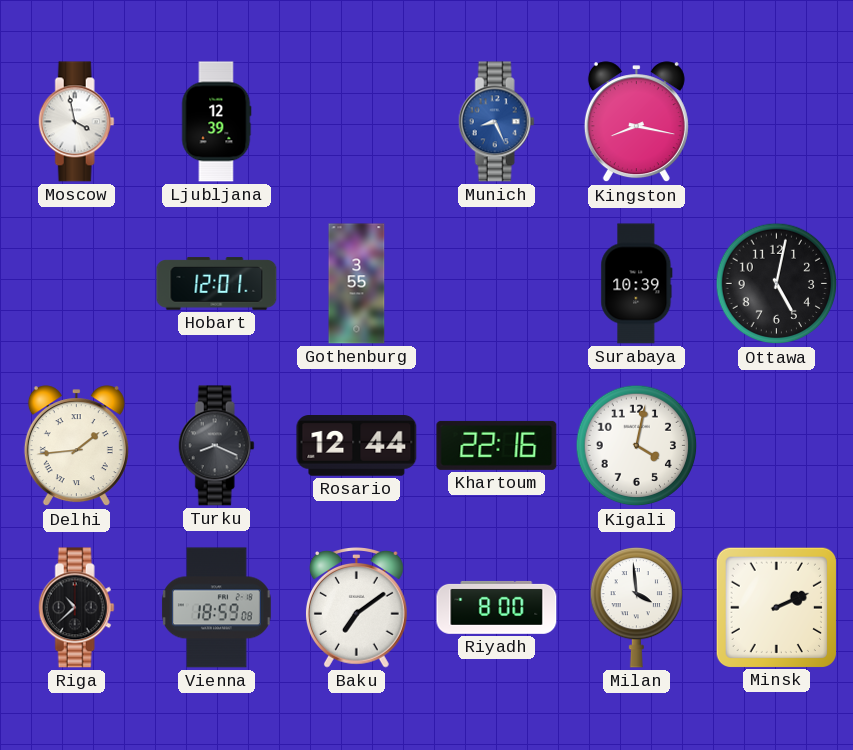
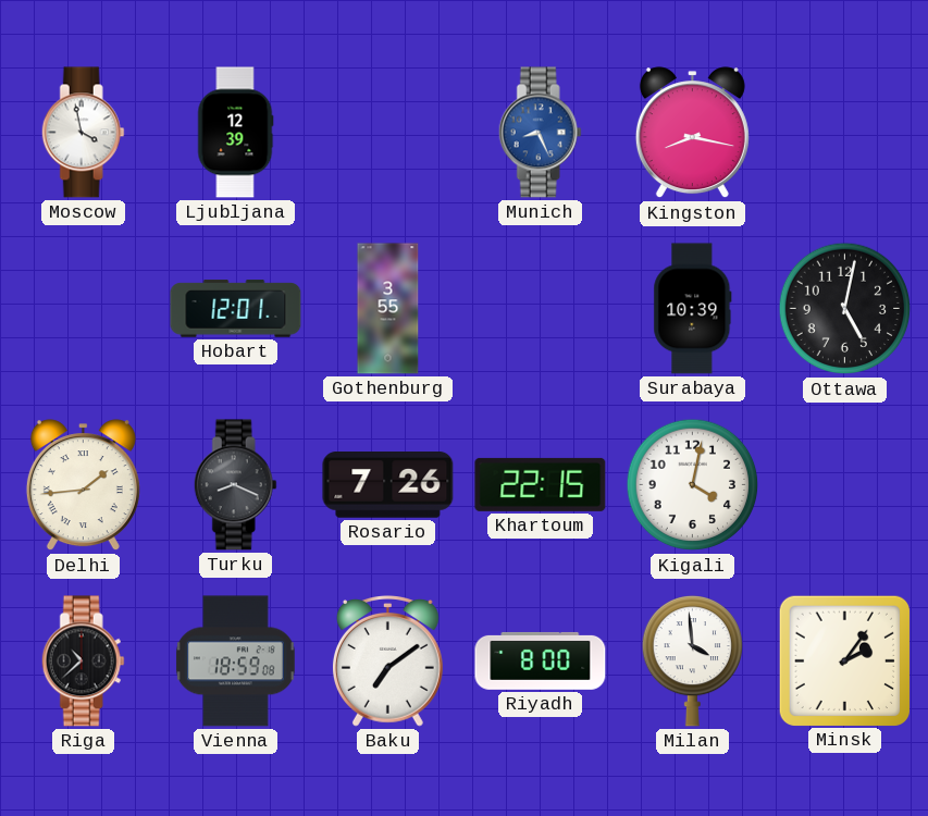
Rosario: 12:44 -> 7:26
Khartoum: 22:16 -> 22:15
Minsk: 2:11 -> 2:06
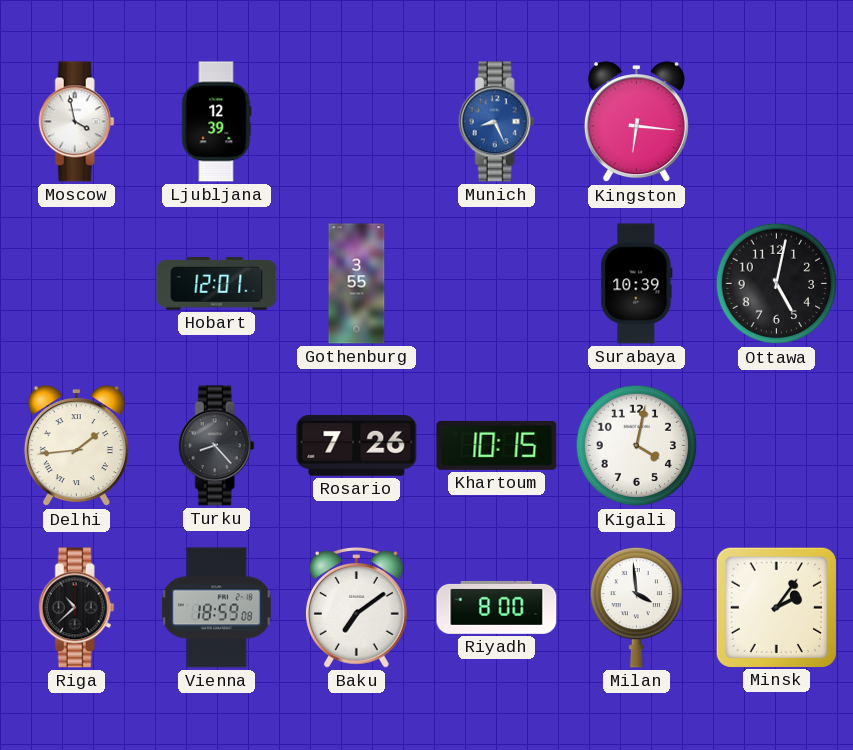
Kingston: 8:17 -> 6:16
Turku: 8:19 -> 8:23
Khartoum: 22:15 -> 10:15
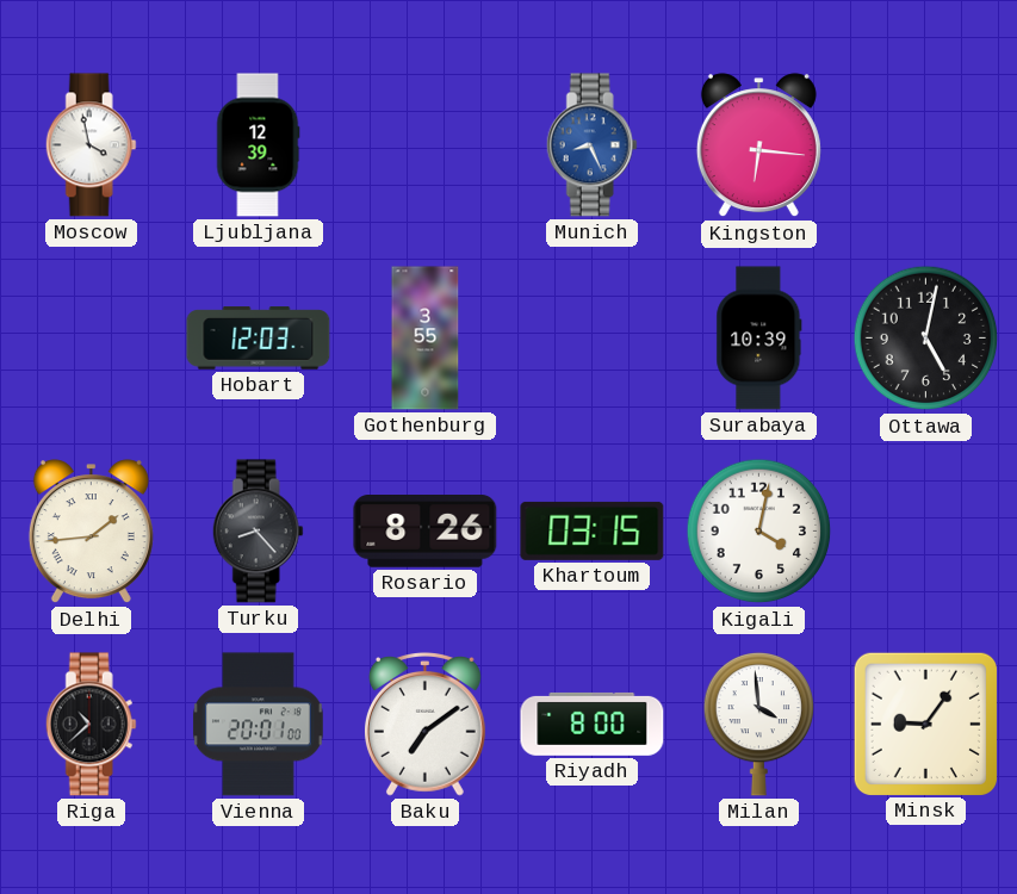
Hobart: 12:01 -> 12:03
Rosario: 7:26 -> 8:26
Khartoum: 10:15 -> 03:15
Vienna: 18:59 -> 20:01
Minsk: 2:06 -> 9:06
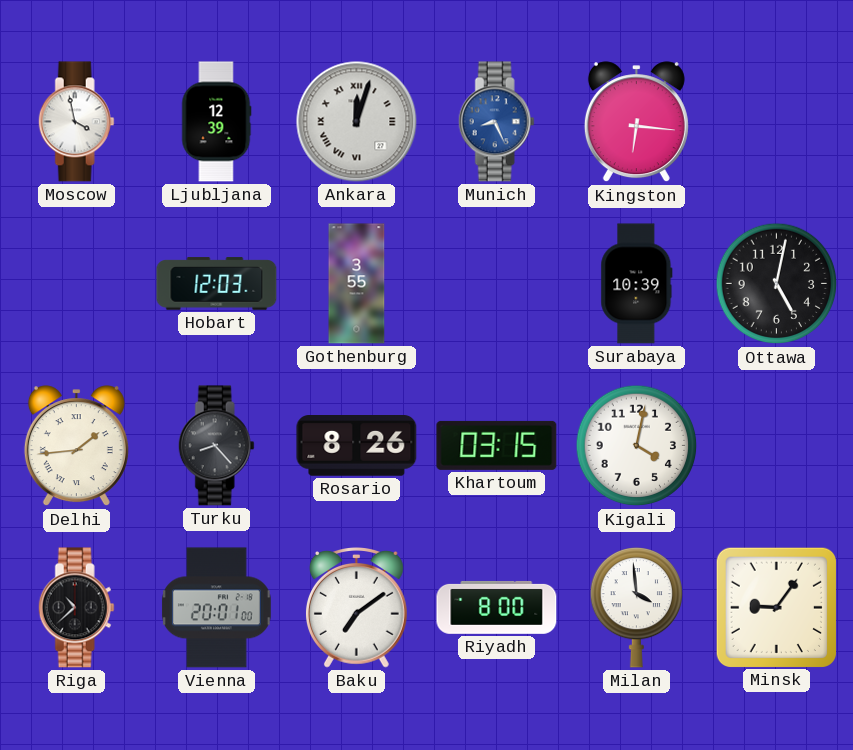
Ankara: none -> 12:03
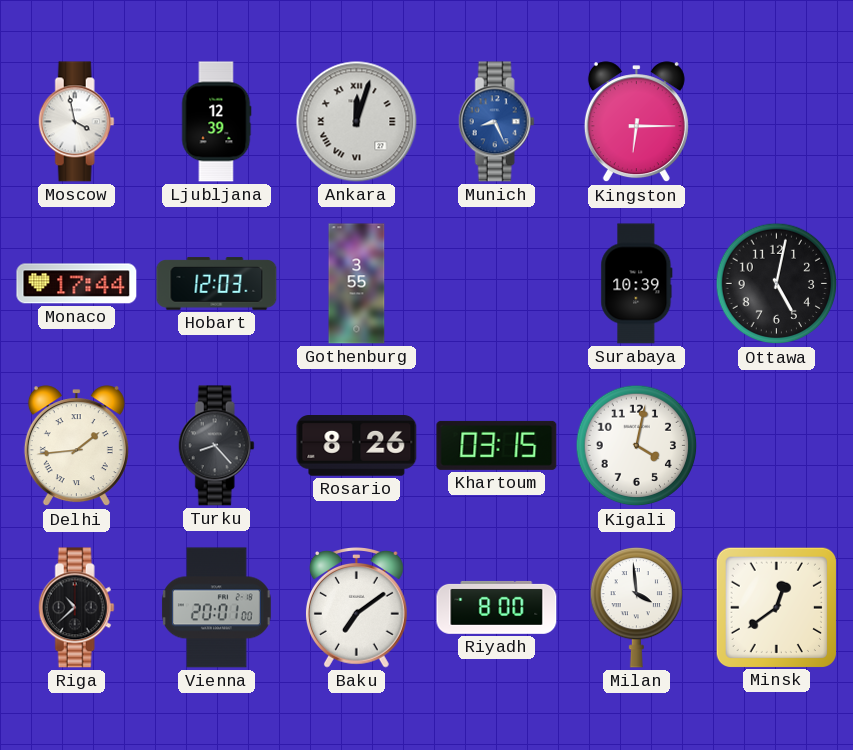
Kingston: 6:16 -> 6:15
Monaco: none -> 17:44
Minsk: 9:06 -> 12:39
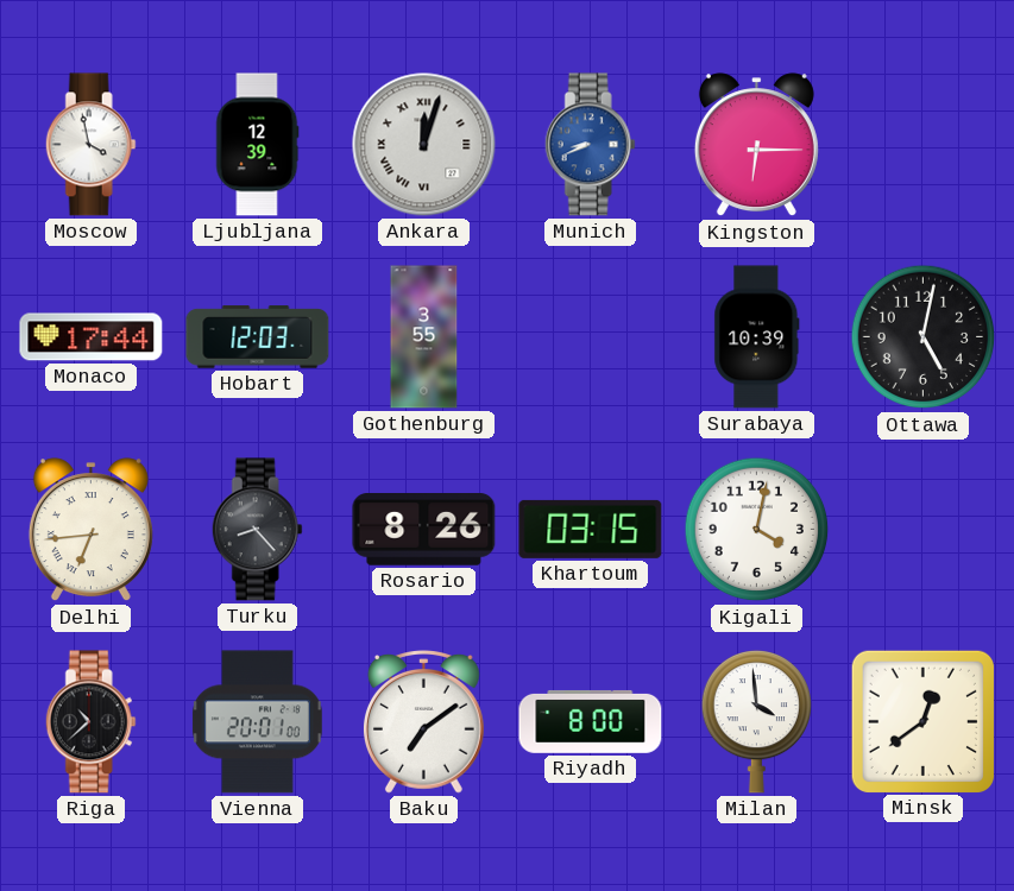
Munich: 8:26 -> 8:41
Delhi: 1:44 -> 6:44
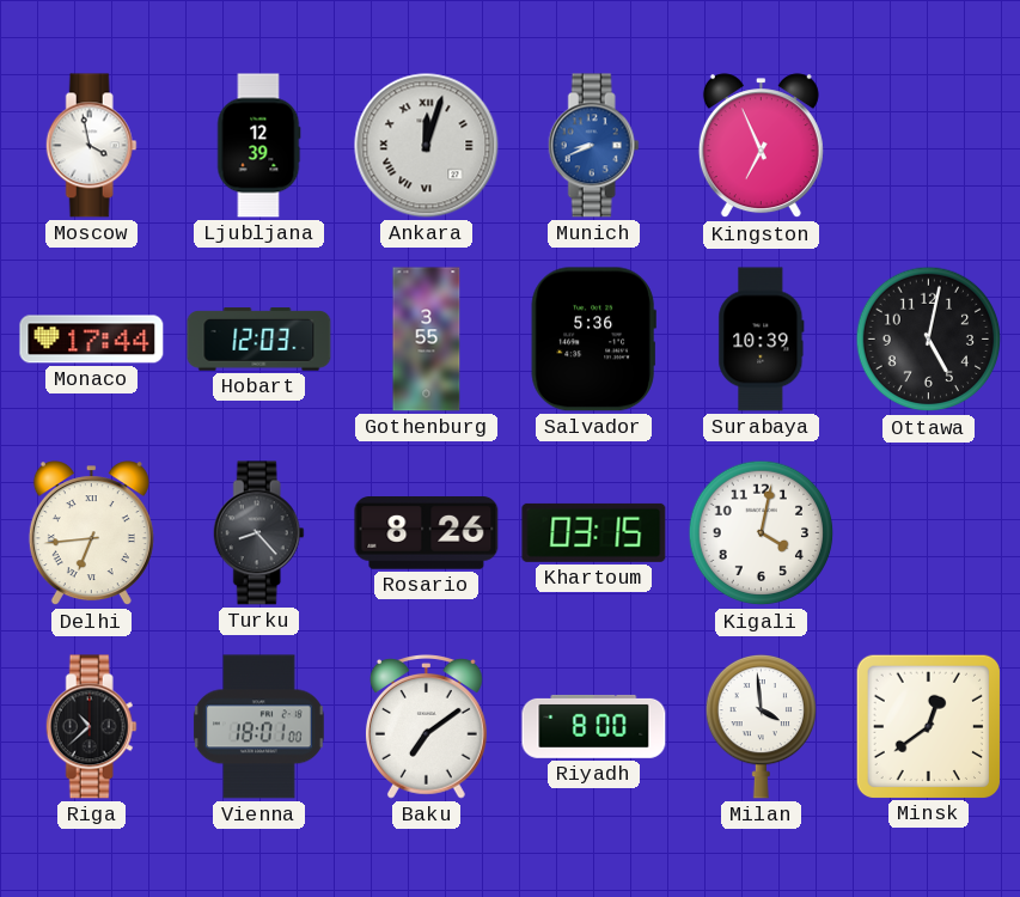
Kingston: 6:15 -> 6:56
Salvador: none -> 5:36
Vienna: 20:01 -> 18:01
